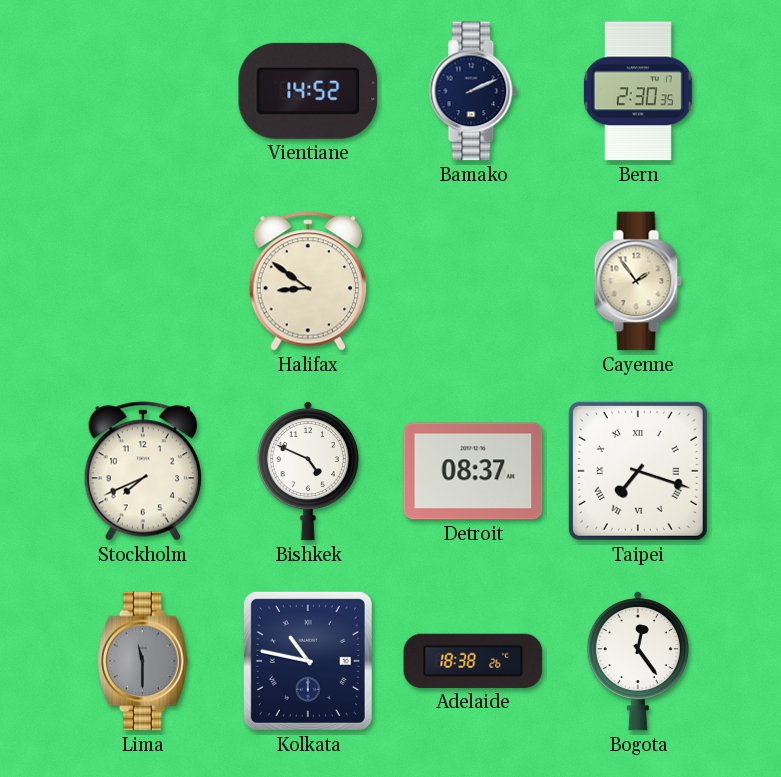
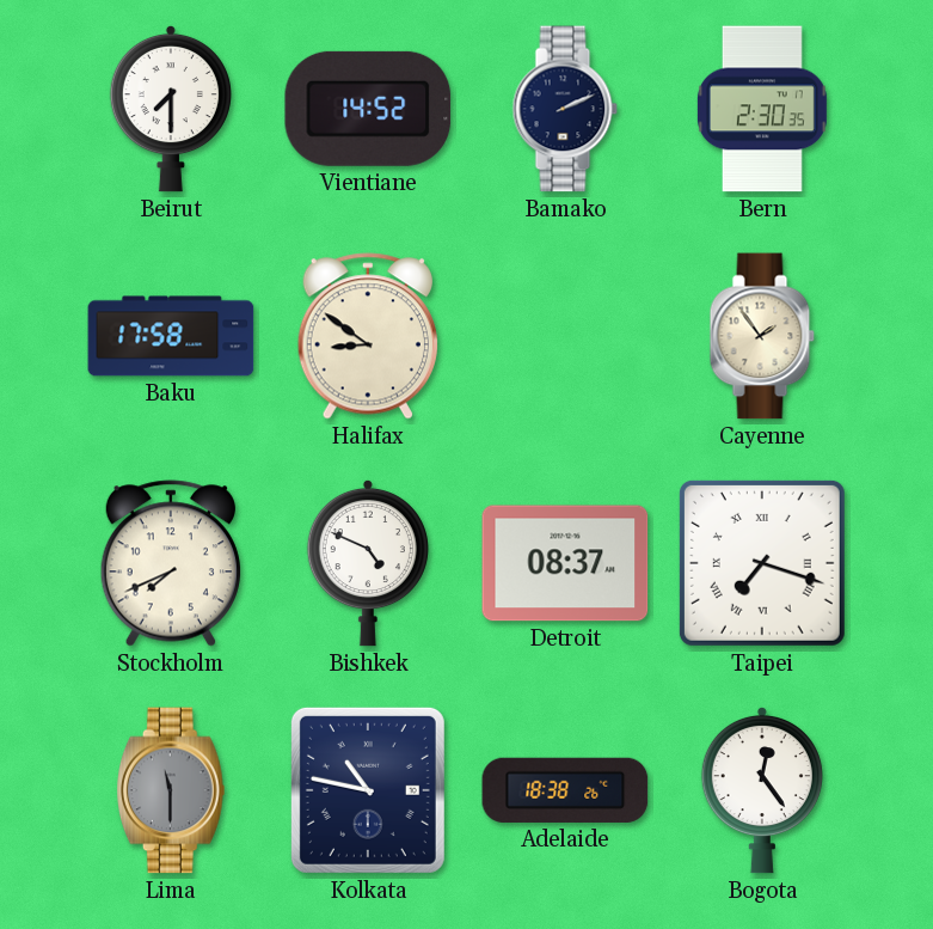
Beirut: none -> 7:30
Baku: none -> 17:58
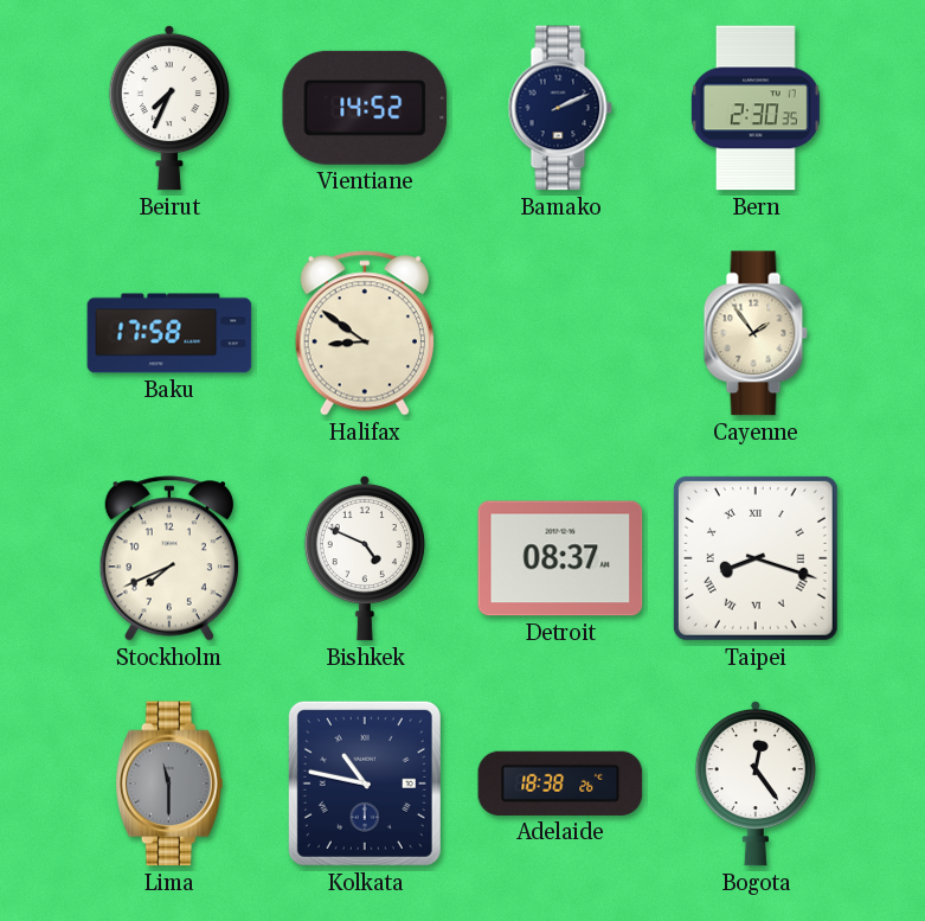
Beirut: 7:30 -> 7:34
Taipei: 7:18 -> 8:18
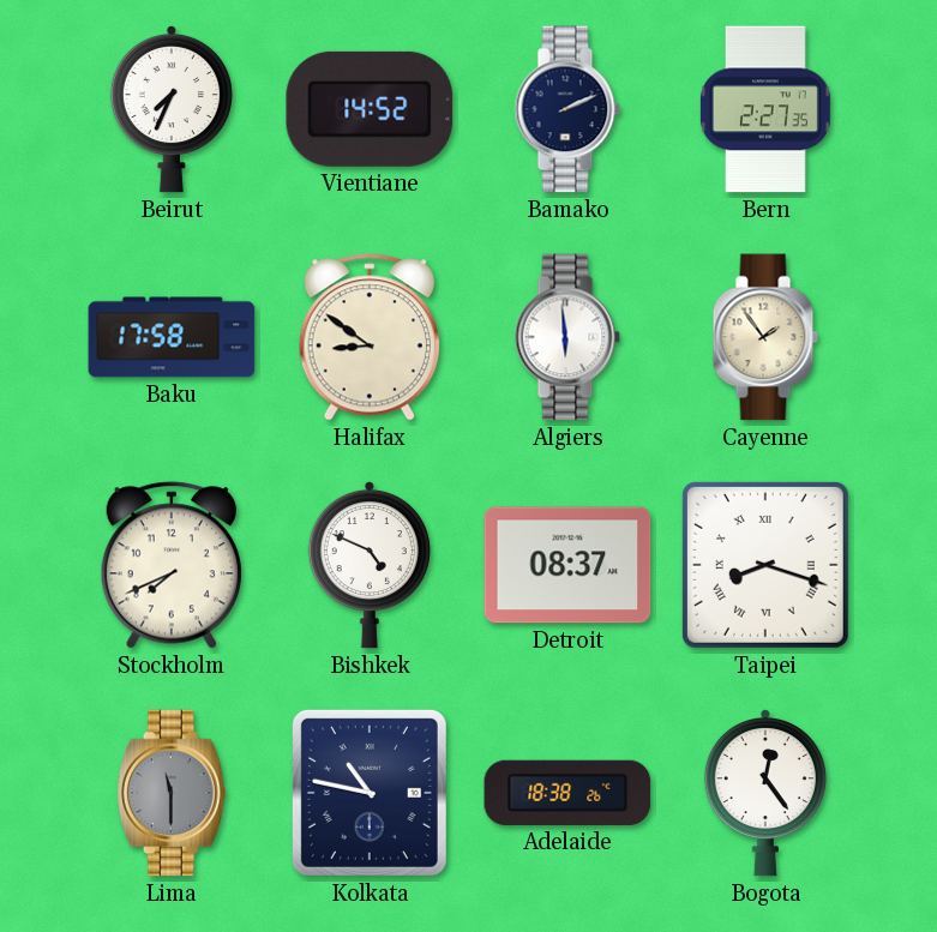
Bern: 2:30 -> 2:27
Algiers: none -> 5:59
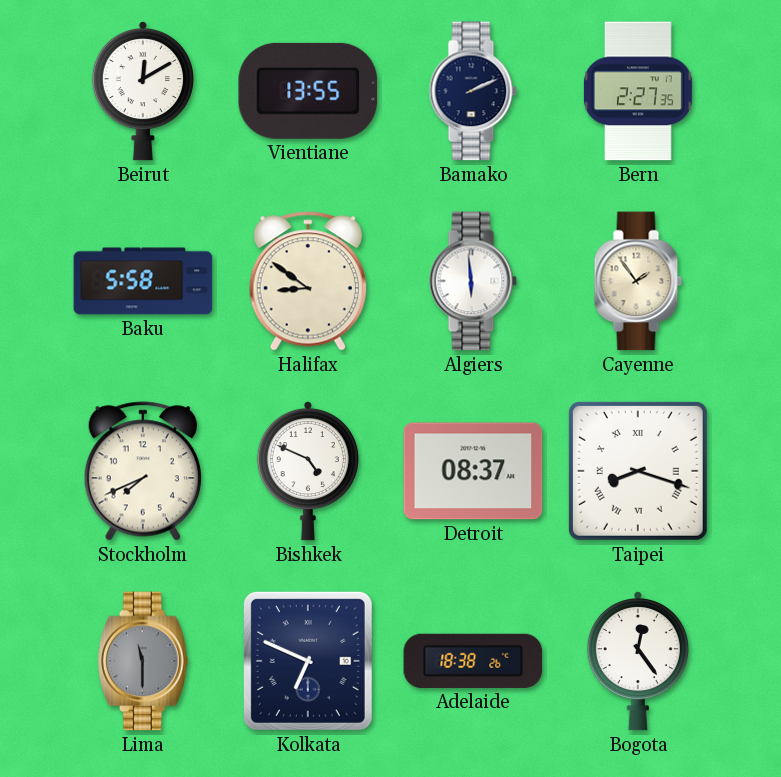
Beirut: 7:34 -> 12:10
Vientiane: 14:52 -> 13:55
Baku: 17:58 -> 5:58
Kolkata: 10:47 -> 6:49
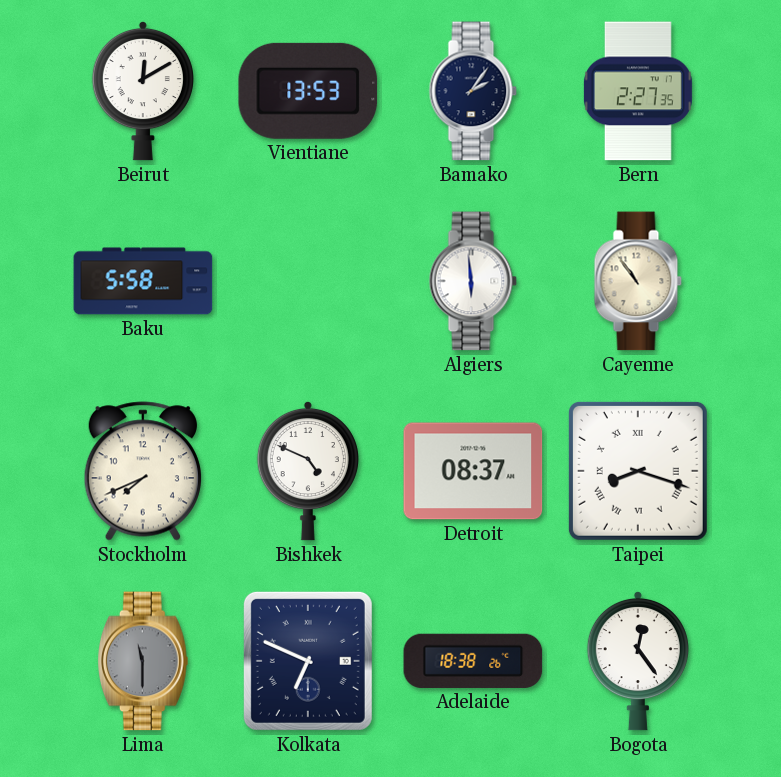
Vientiane: 13:55 -> 13:53
Bamako: 2:11 -> 2:06
Halifax: 8:51 -> none
Cayenne: 1:54 -> 10:54
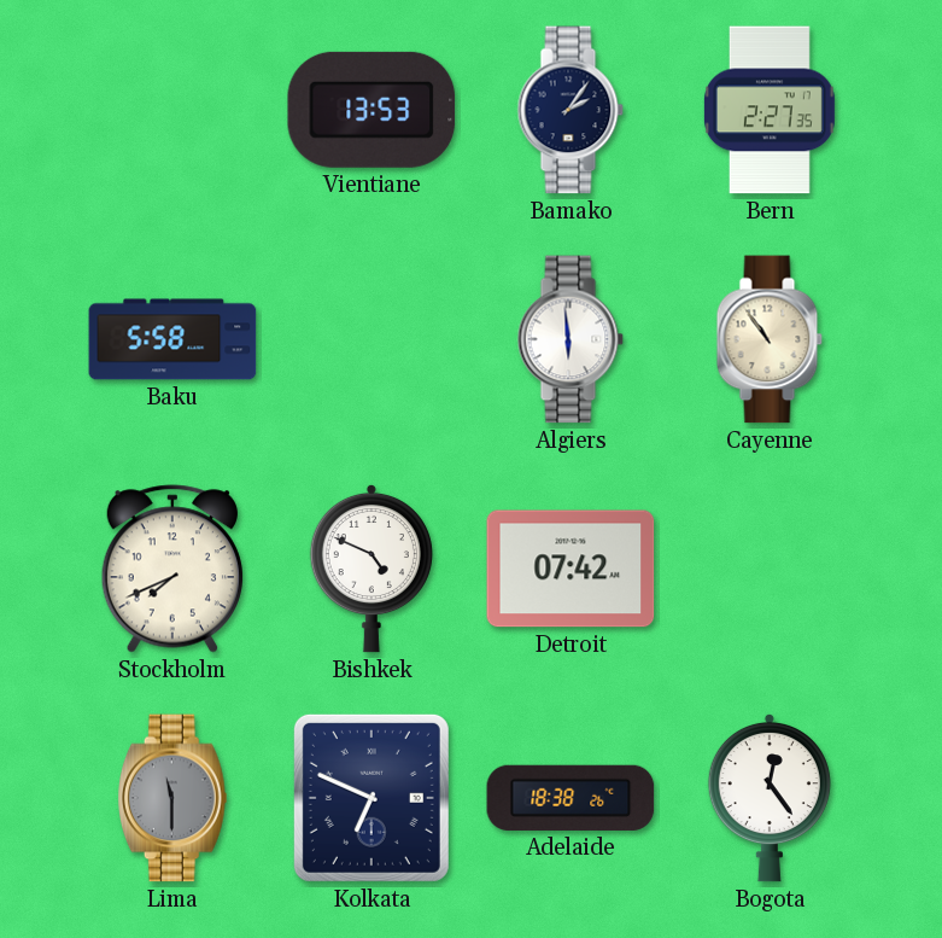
Beirut: 12:10 -> none
Detroit: 08:37 -> 07:42
Taipei: 8:18 -> none
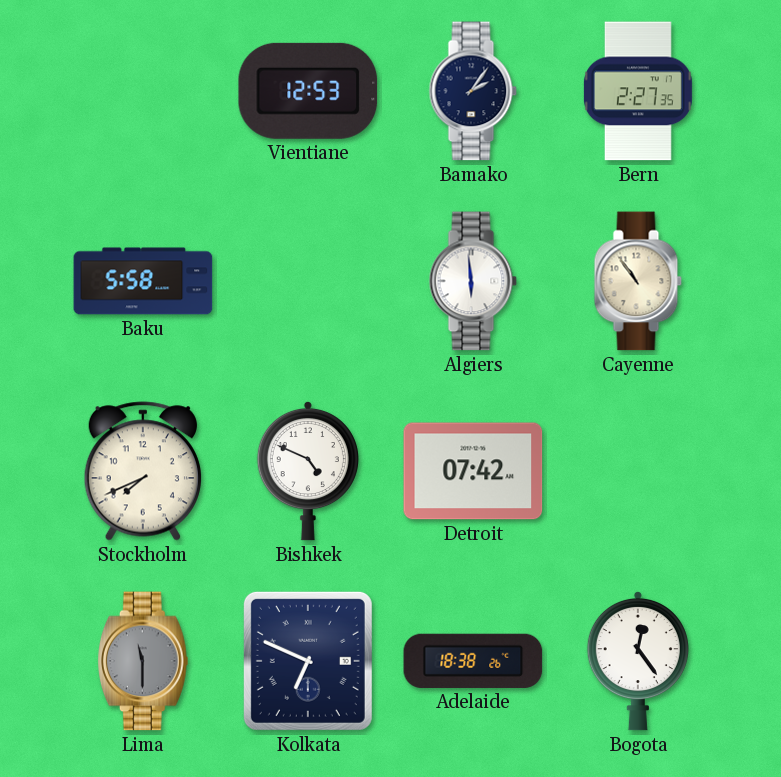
Vientiane: 13:53 -> 12:53
